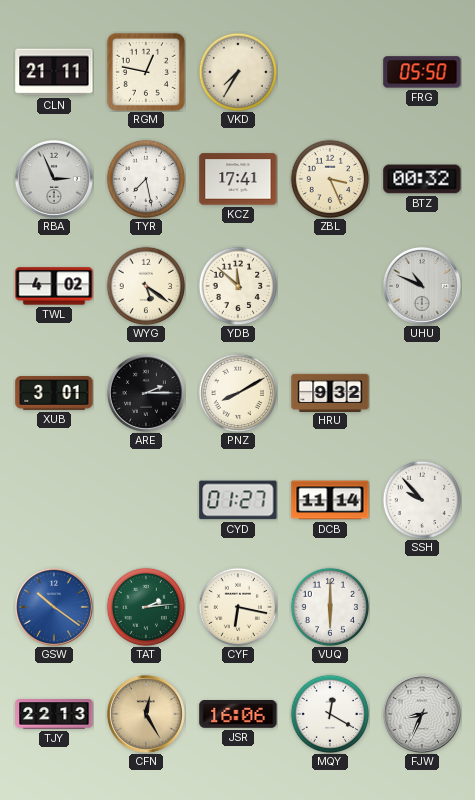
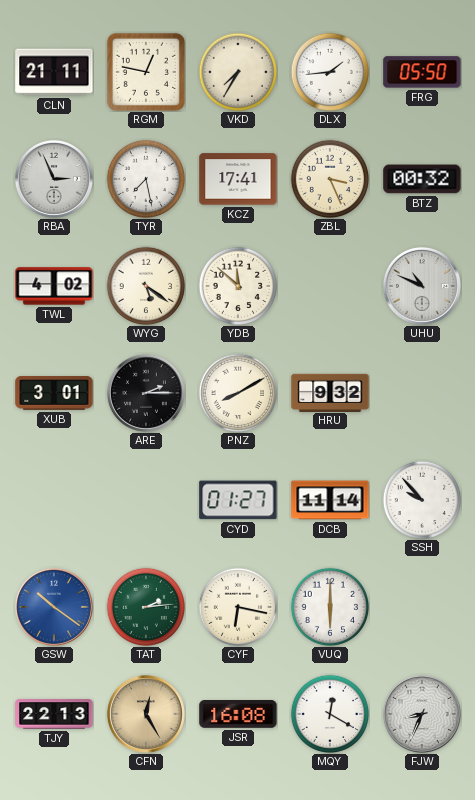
DLX: none -> 1:44
JSR: 16:06 -> 16:08
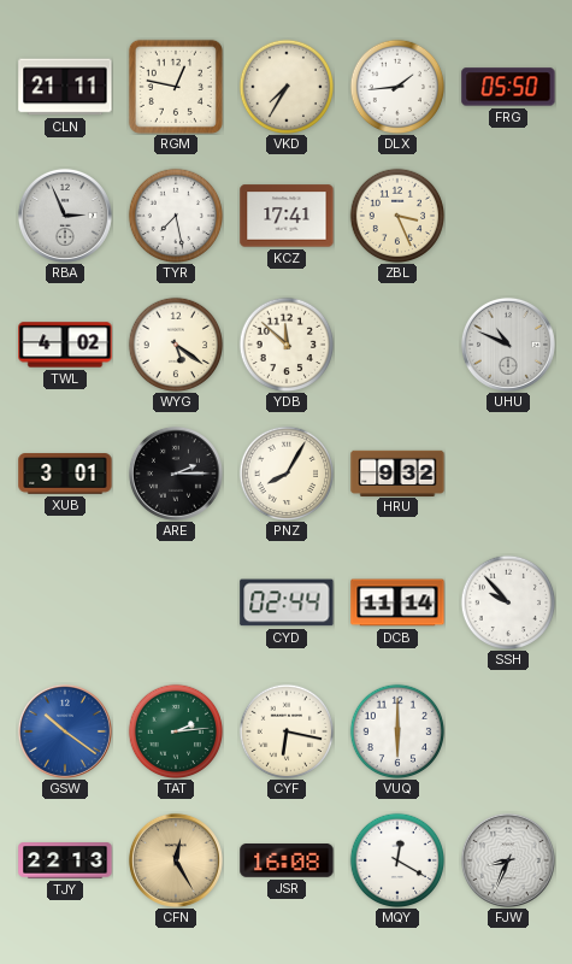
BTZ: 00:32 -> none
PNZ: 8:10 -> 8:05
CYD: 01:27 -> 02:44
